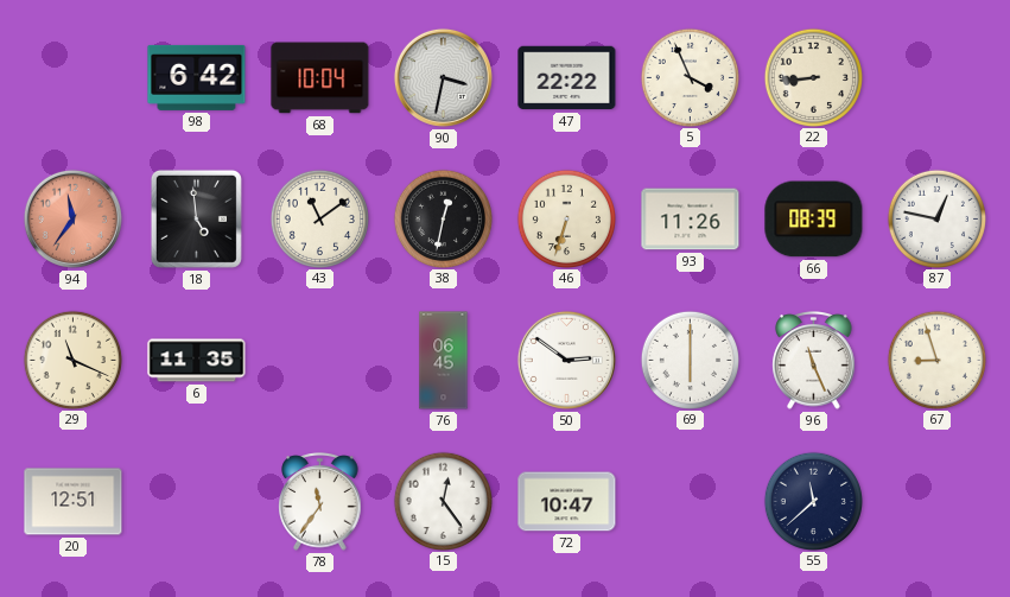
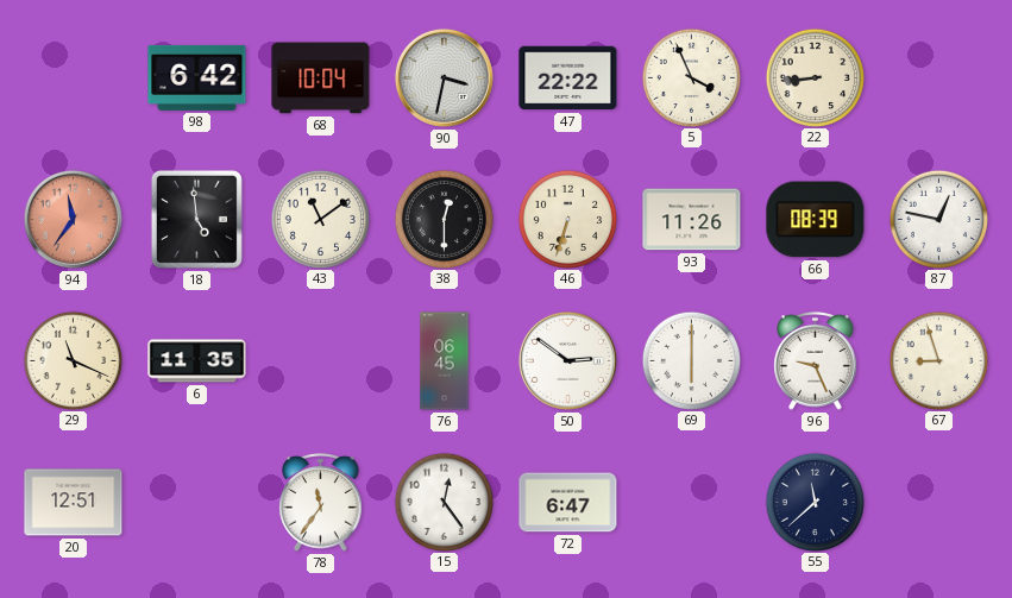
38: 12:32 -> 12:30
96: 11:26 -> 9:26
72: 10:47 -> 6:47
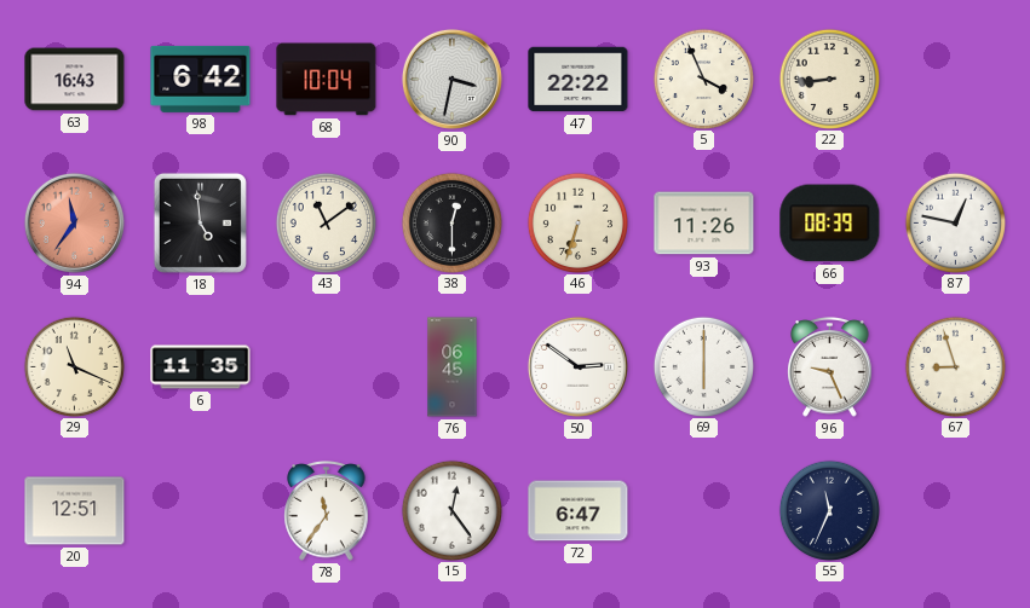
63: none -> 16:43
55: 11:38 -> 11:34
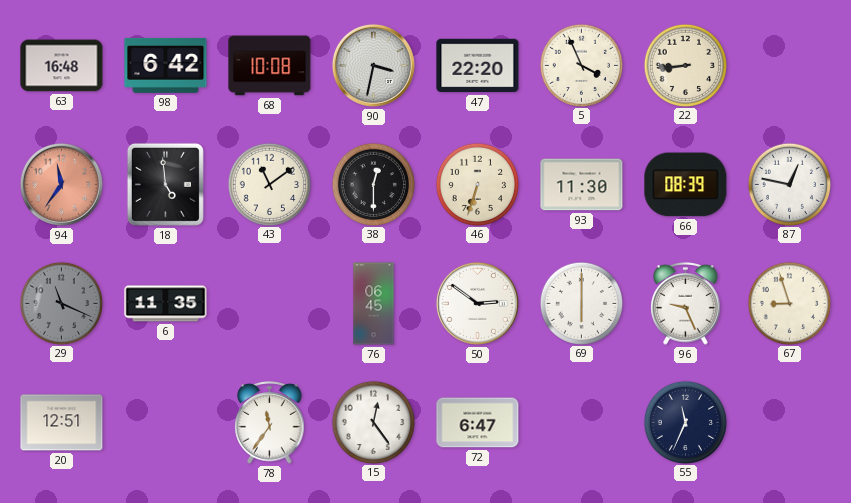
63: 16:43 -> 16:48
68: 10:04 -> 10:08
47: 22:22 -> 22:20
93: 11:26 -> 11:30
29 dial: cream -> grey
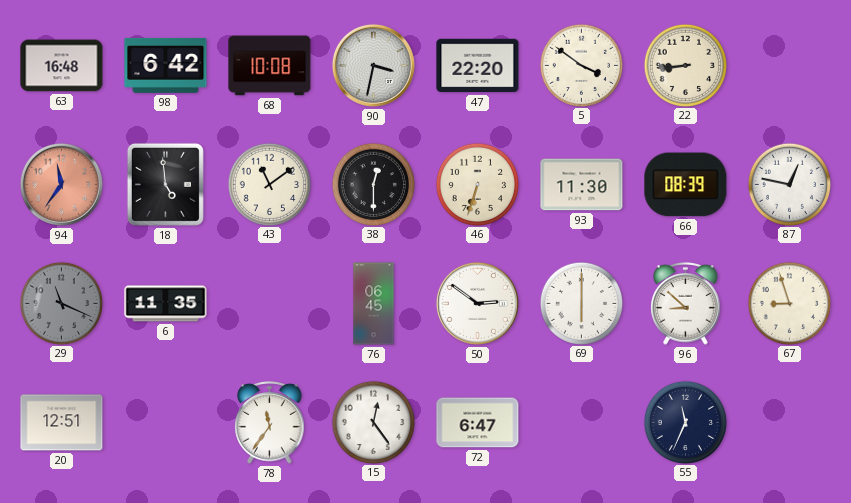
5: 3:56 -> 3:51
96: 9:26 -> 8:52
